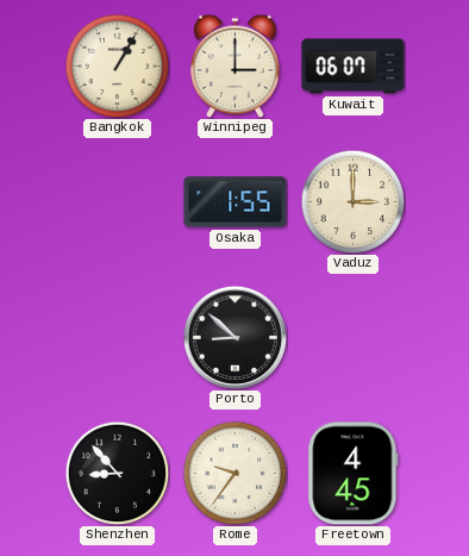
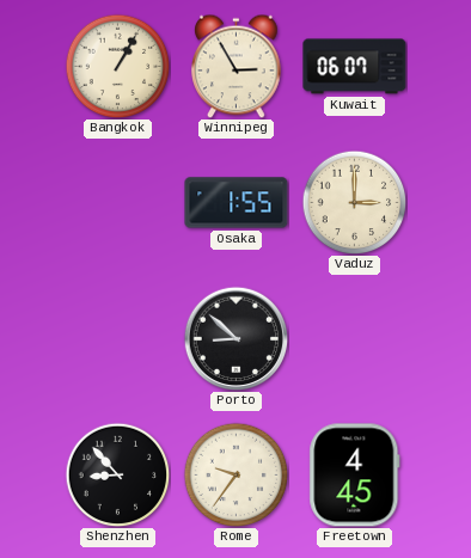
Winnipeg: 3:00 -> 2:55
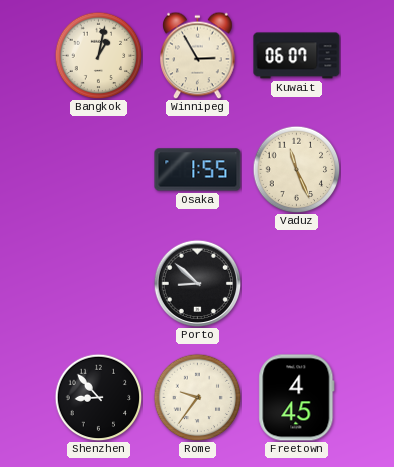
Bangkok: 1:05 -> 1:02
Vaduz: 3:00 -> 11:26
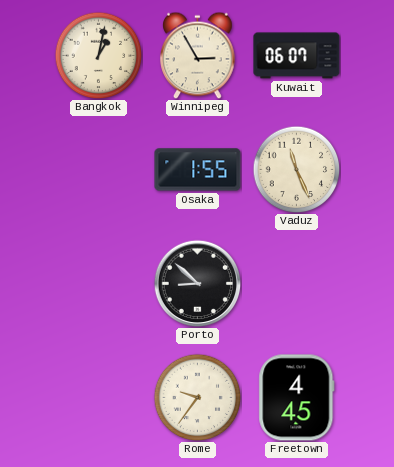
Shenzhen: 8:53 -> none
